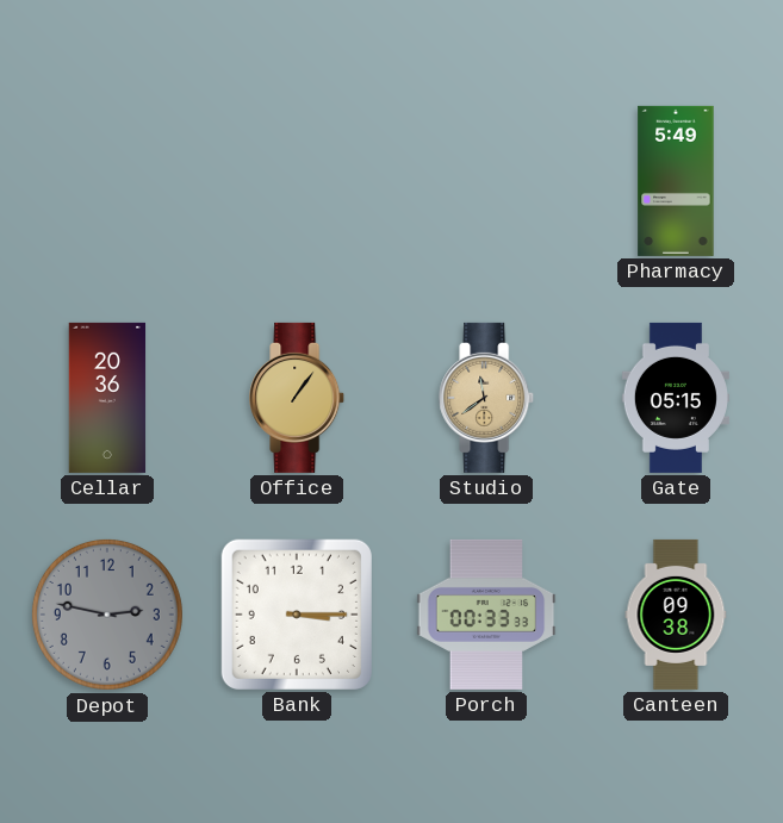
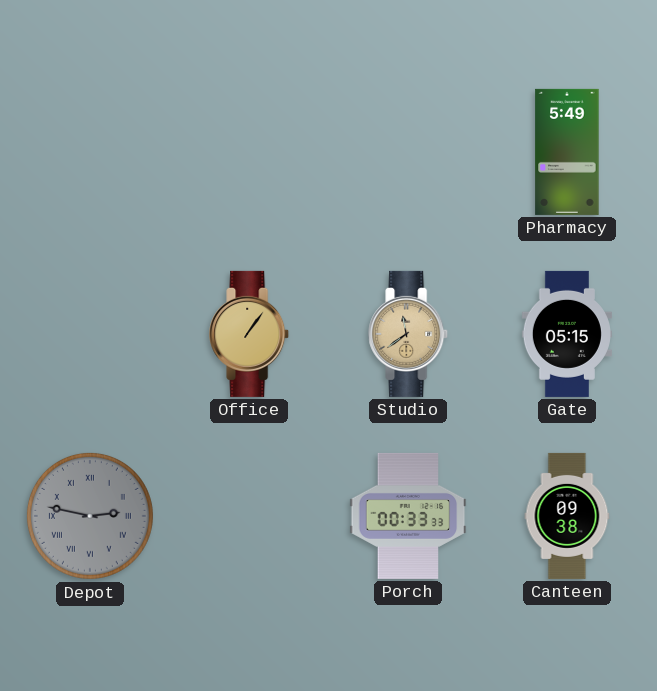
Cellar: 20:36 -> none
Depot numerals: Arabic -> Roman
Bank: 3:15 -> none
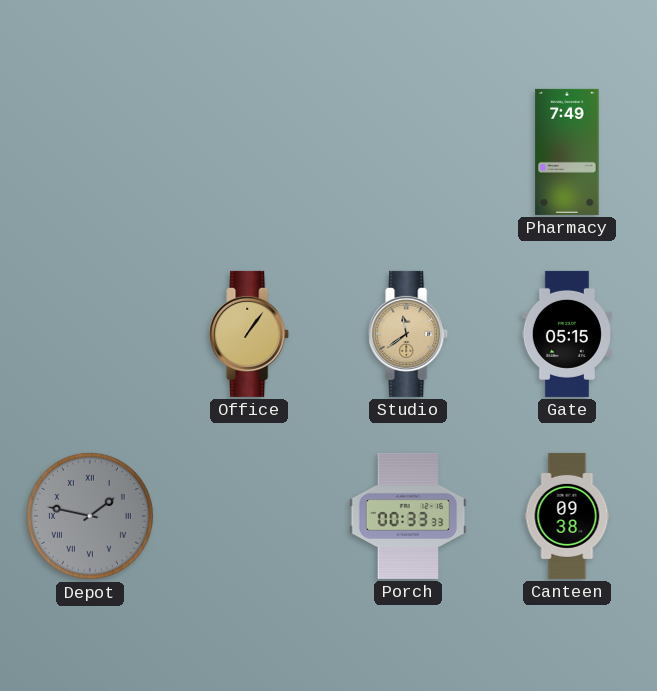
Pharmacy: 5:49 -> 7:49
Depot: 2:47 -> 1:47
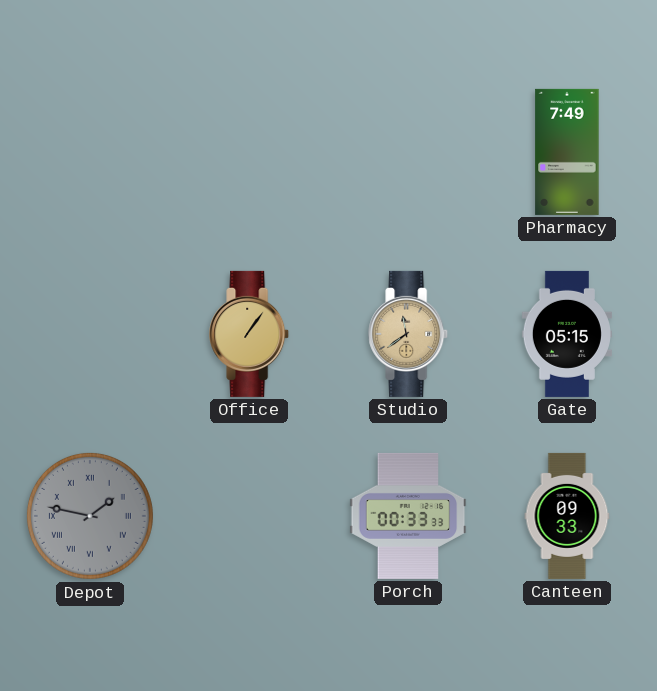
Canteen: 09:38 -> 09:33
